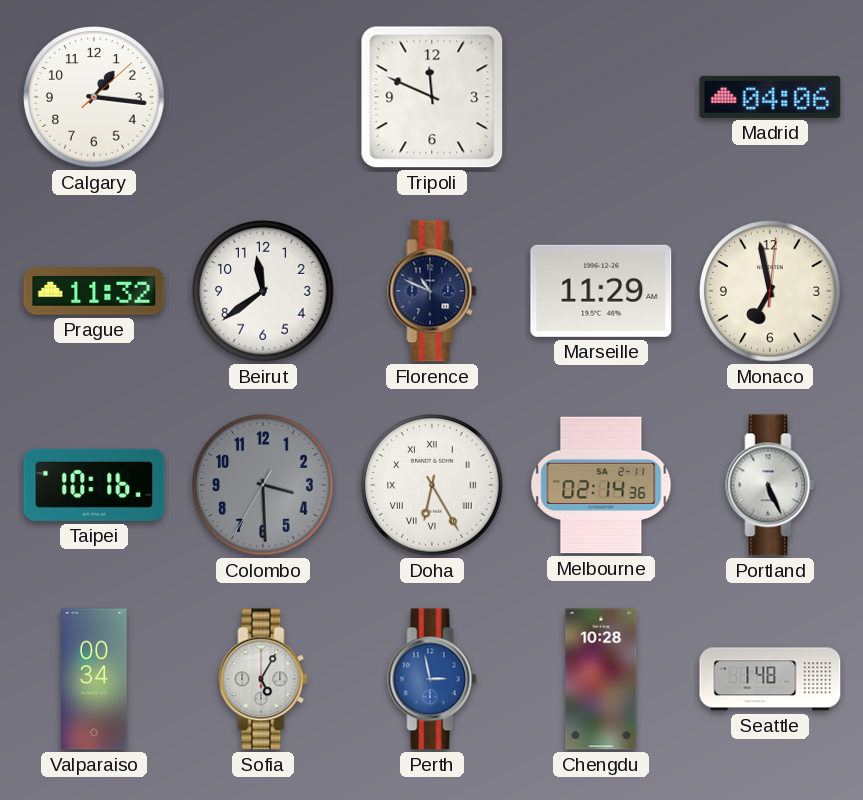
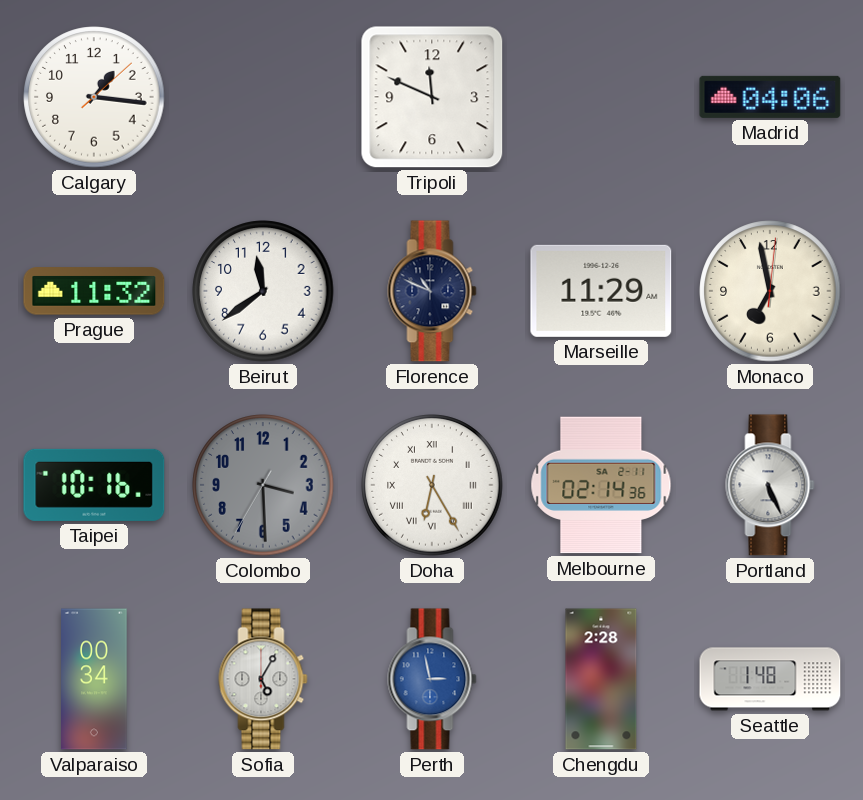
Chengdu: 10:28 -> 2:28
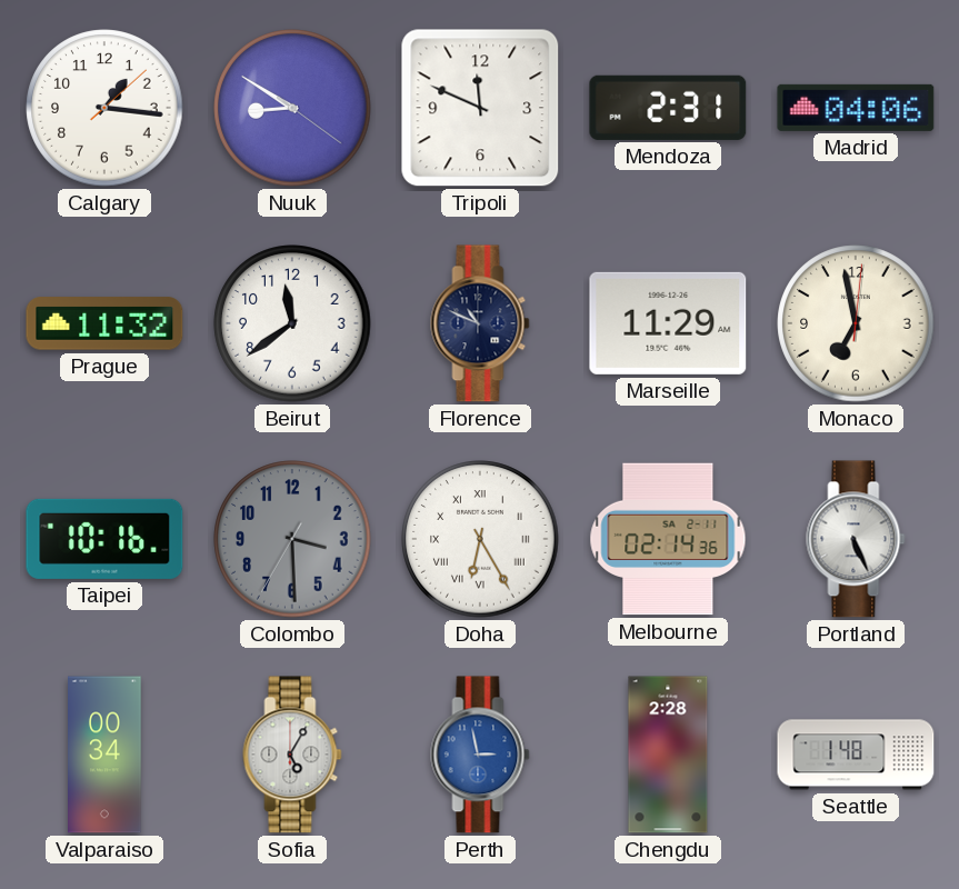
Nuuk: none -> 8:50
Mendoza: none -> 2:31
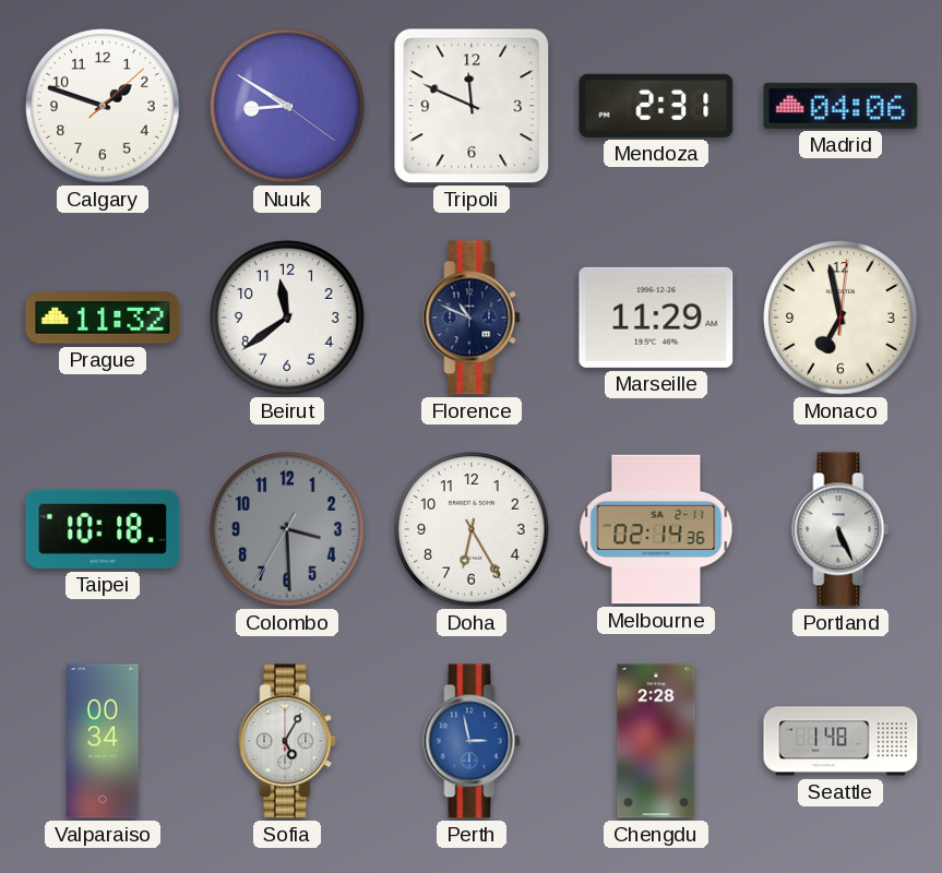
Calgary: 1:16 -> 1:48
Taipei: 10:16 -> 10:18
Doha numerals: Roman -> Arabic
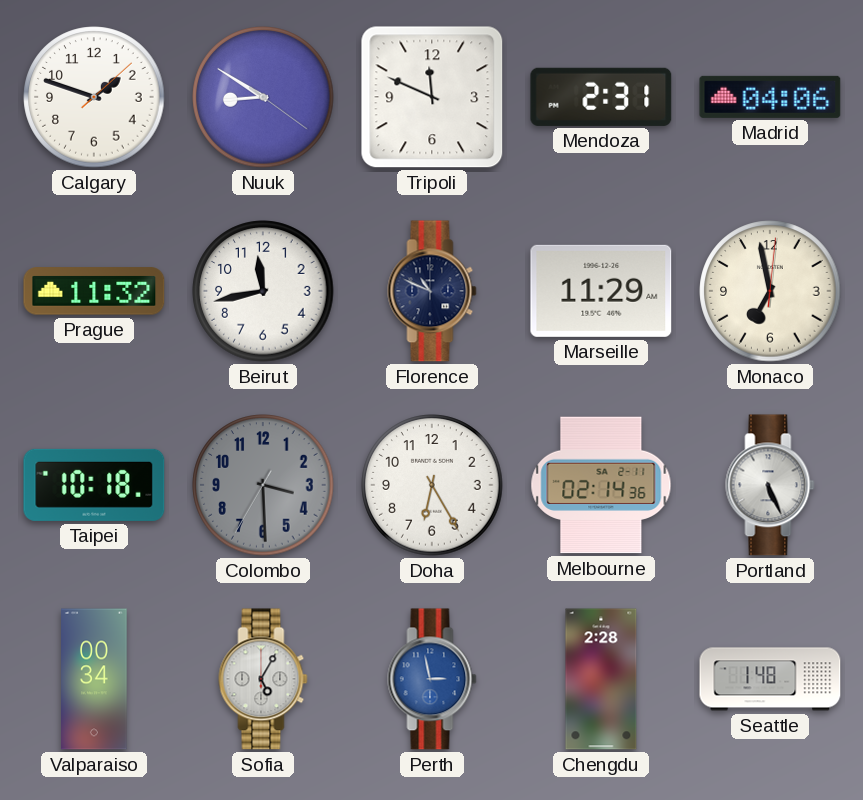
Beirut: 11:39 -> 11:43
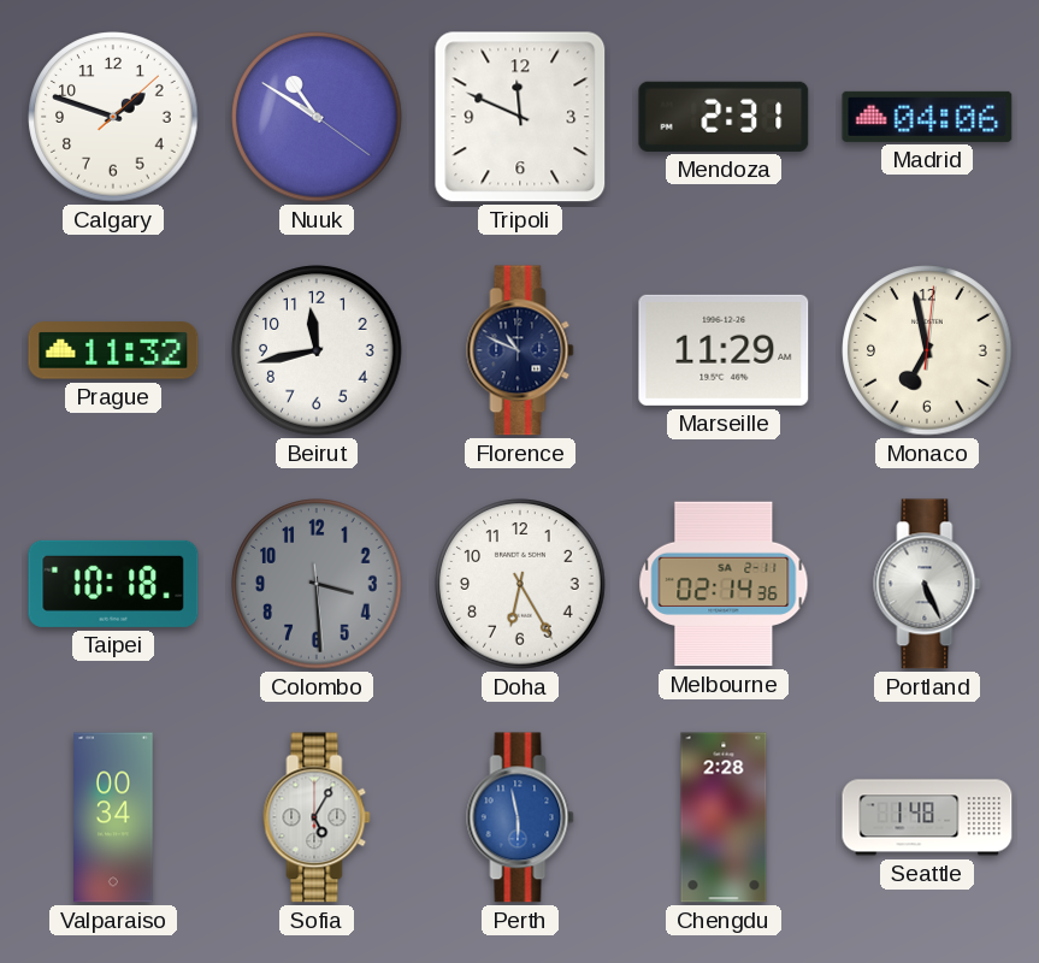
Nuuk: 8:50 -> 10:50
Colombo: 3:29:35 -> 3:29:29
Perth: 2:58 -> 5:58
